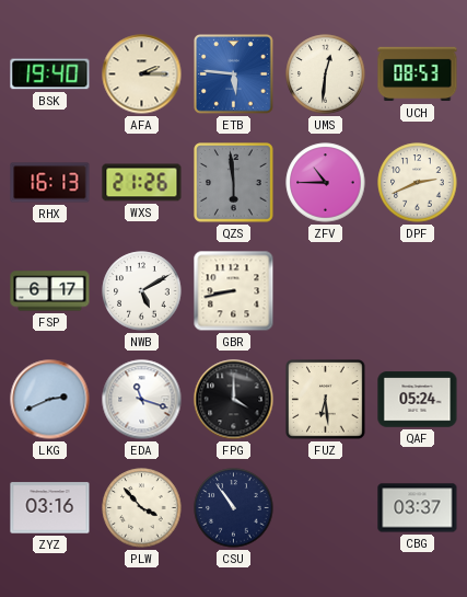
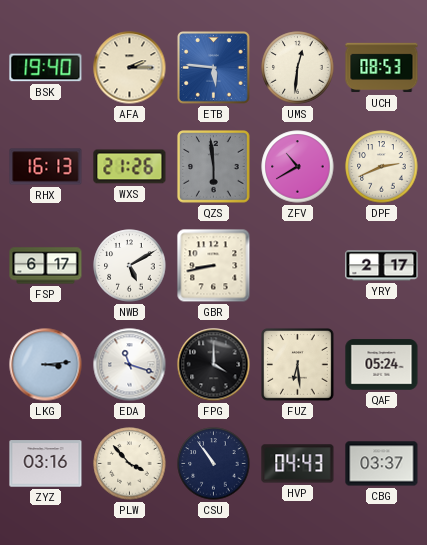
ZFV: 10:45 -> 10:40
YRY: none -> 2:17
LKG: 2:41 -> 3:14
HVP: none -> 04:43
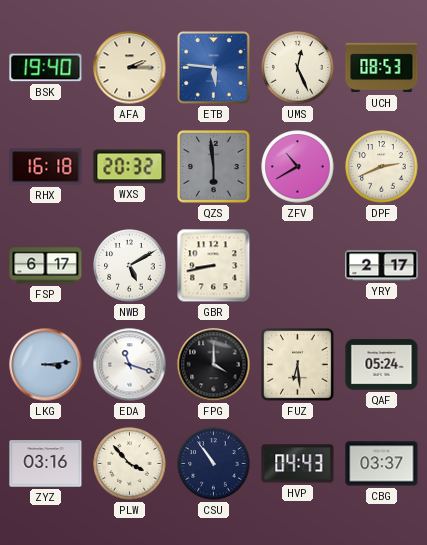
UMS: 12:31 -> 12:26
RHX: 16:13 -> 16:18
WXS: 21:26 -> 20:32
